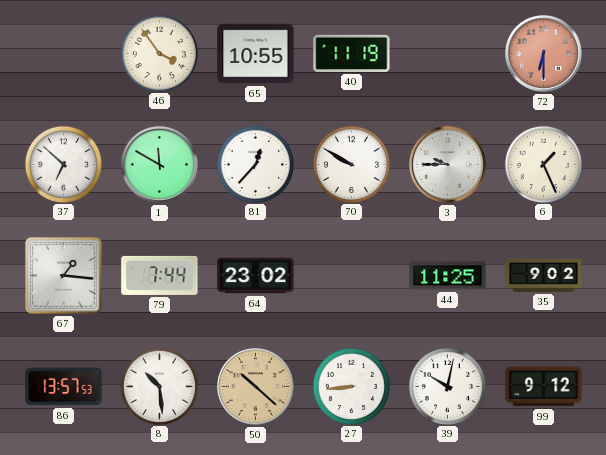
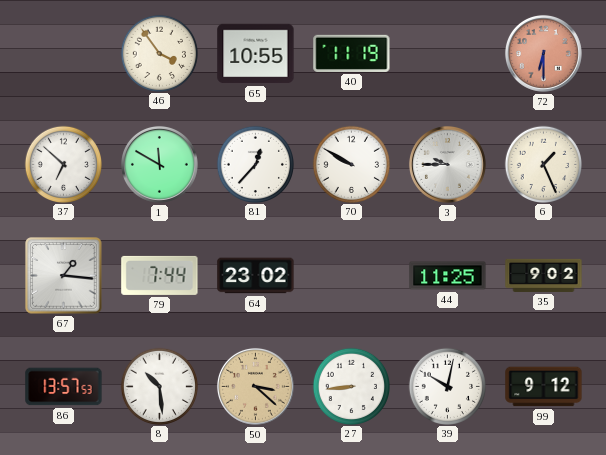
50: 10:22 -> 3:22
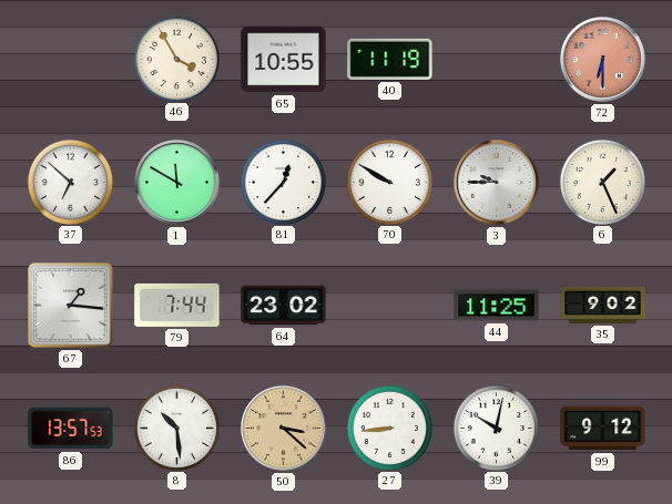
46: 3:54 -> 3:55
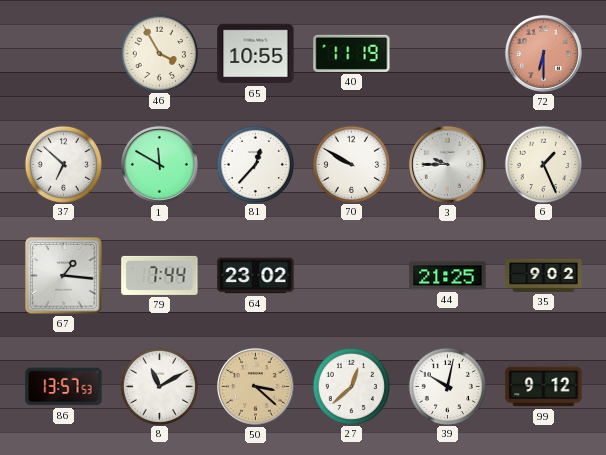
44: 11:25 -> 21:25
8: 10:29 -> 11:10
27: 8:44 -> 12:38
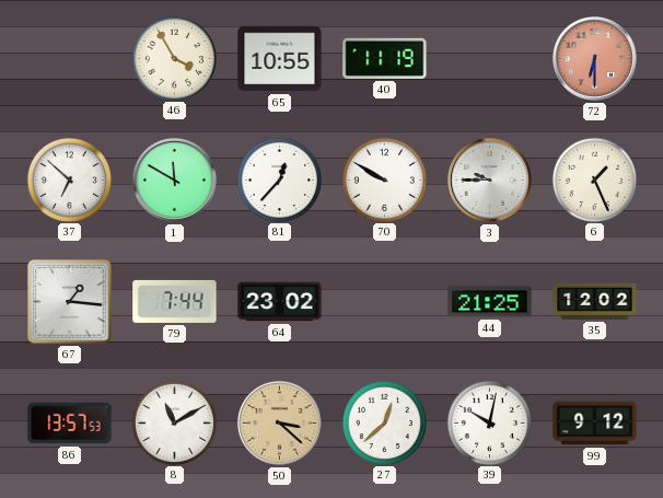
35: 9:02 -> 12:02
